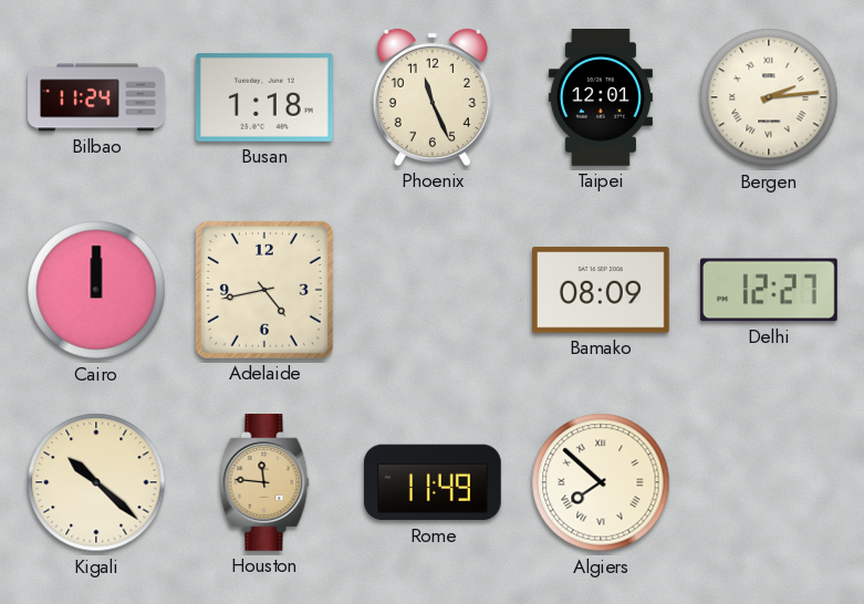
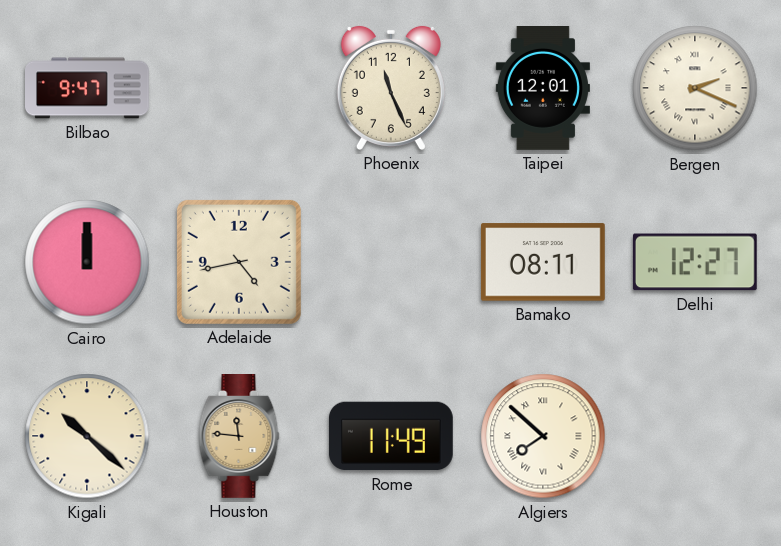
Bilbao: 11:24 -> 9:47
Busan: 1:18 -> none
Bergen: 2:14 -> 2:19
Bamako: 08:09 -> 08:11
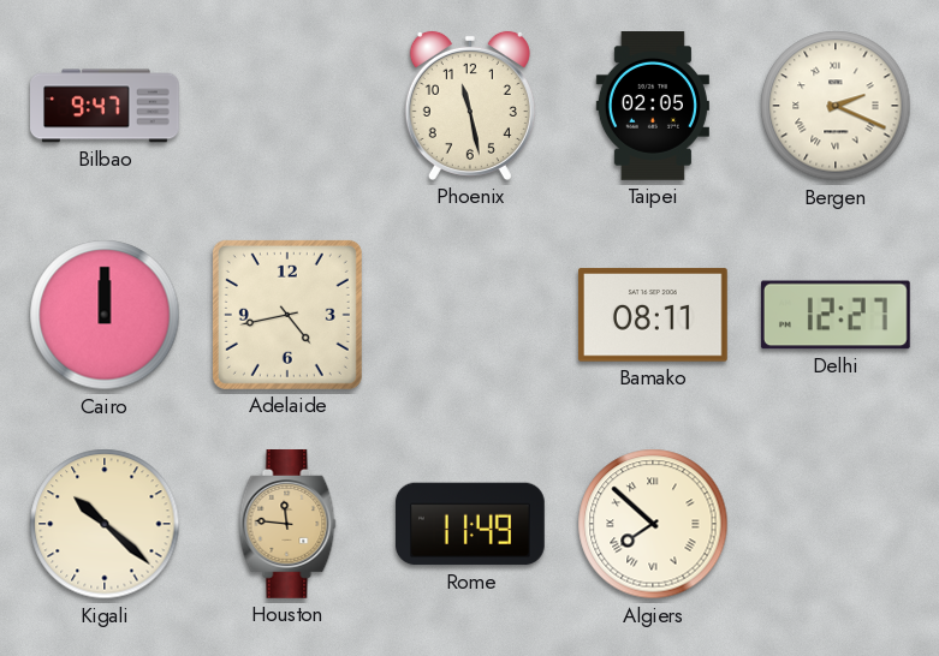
Phoenix: 11:26 -> 11:28
Taipei: 12:01 -> 02:05
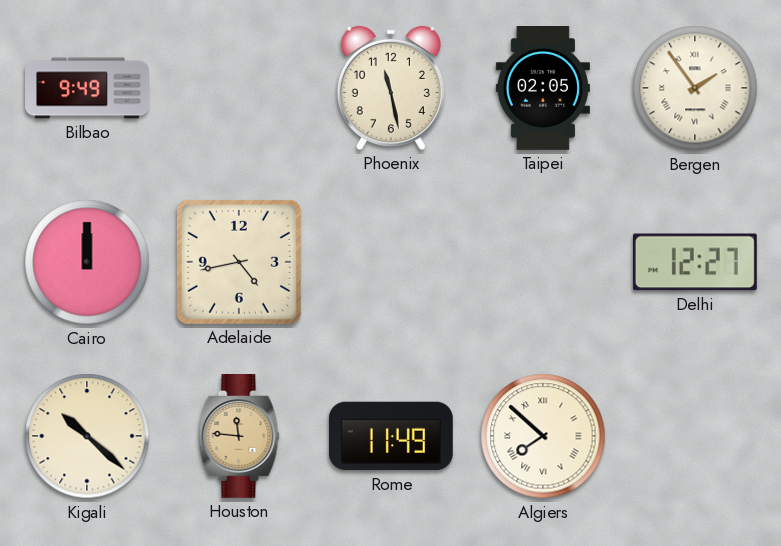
Bilbao: 9:47 -> 9:49
Bergen: 2:19 -> 1:54
Bamako: 08:11 -> none
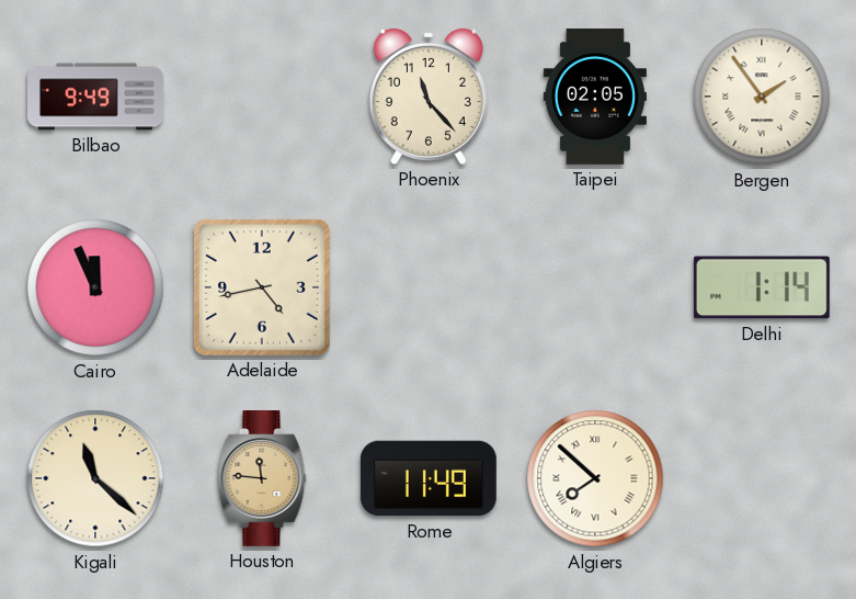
Phoenix: 11:28 -> 11:23
Cairo: 12:00 -> 11:56
Delhi: 12:27 -> 1:14
Kigali: 10:22 -> 11:22
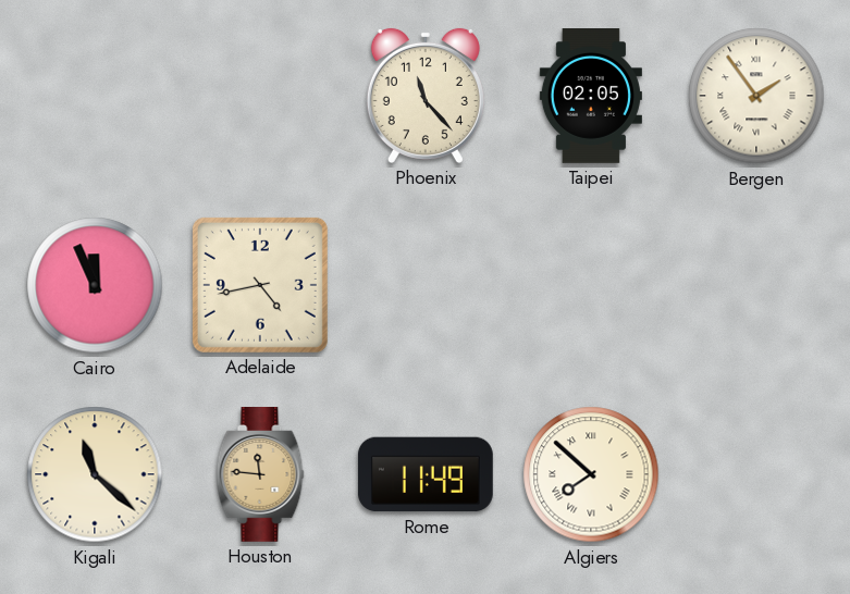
Bilbao: 9:49 -> none
Delhi: 1:14 -> none
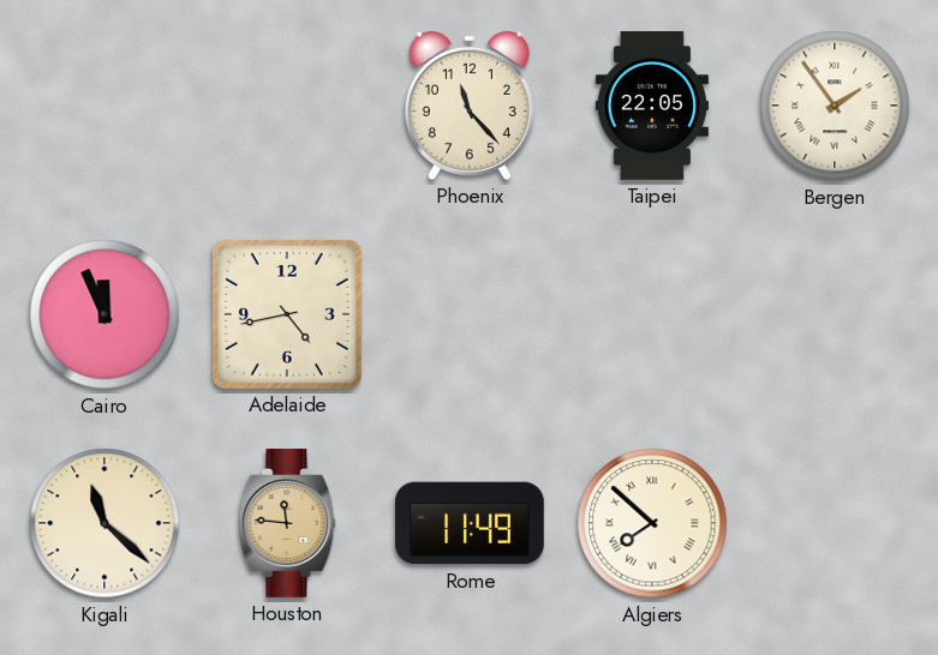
Taipei: 02:05 -> 22:05
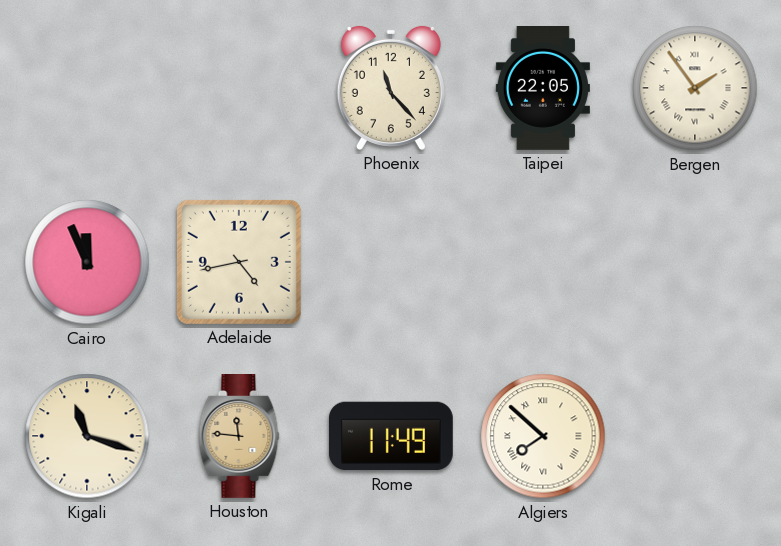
Kigali: 11:22 -> 11:18
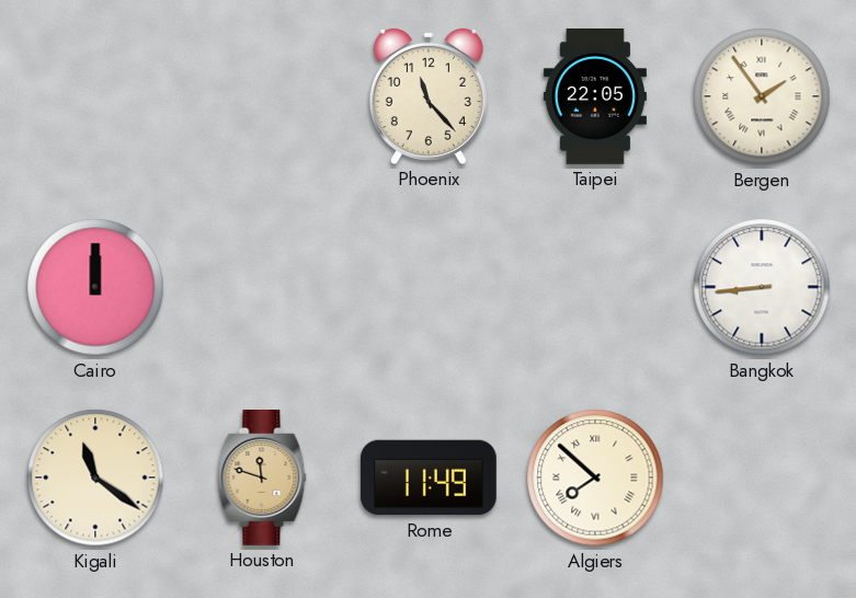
Cairo: 11:56 -> 12:00
Adelaide: 4:43 -> none
Bangkok: none -> 8:44
Kigali: 11:18 -> 11:21
Houston: 11:46 -> 11:48
